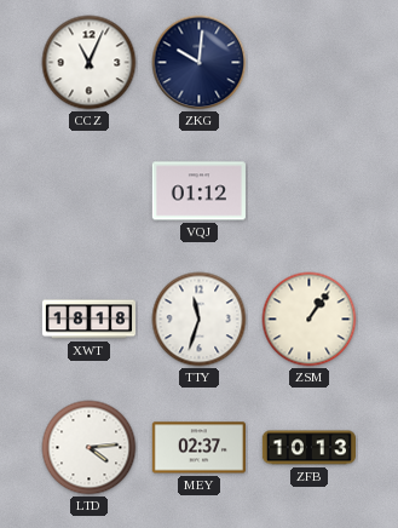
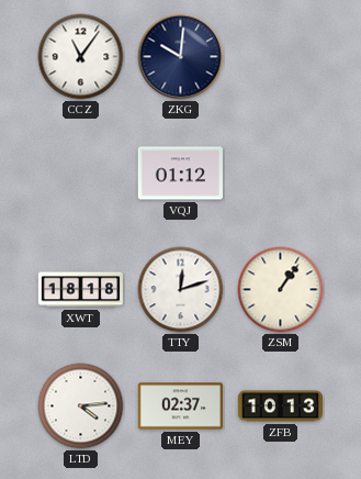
CCZ: 11:04 -> 11:06
TTY: 11:33 -> 12:12
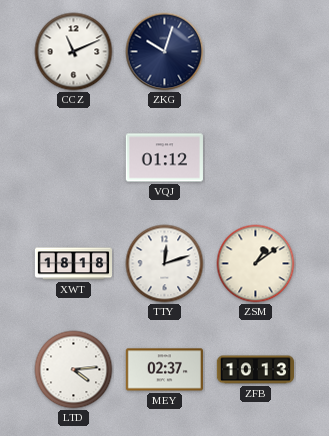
CCZ: 11:06 -> 11:11
ZKG: 10:01 -> 10:03
ZSM: 1:06 -> 1:09
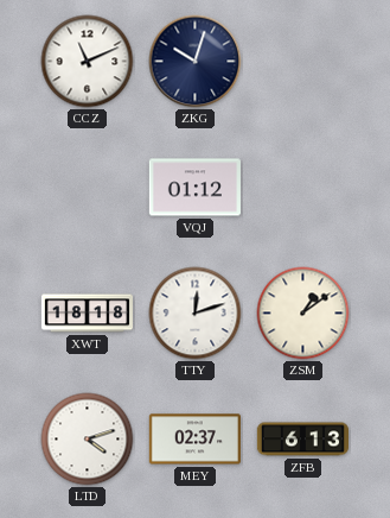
LTD: 4:14 -> 4:12
ZFB: 10:13 -> 6:13
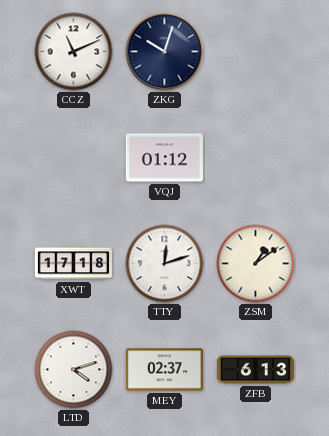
XWT: 18:18 -> 17:18
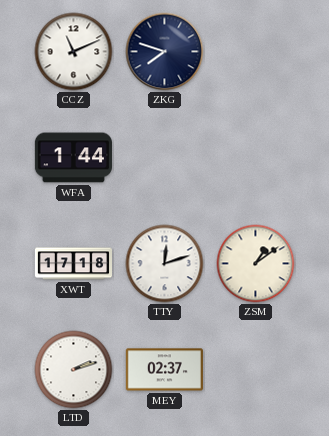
ZKG: 10:03 -> 7:48
WFA: none -> 1:44
VQJ: 01:12 -> none
LTD: 4:12 -> 2:12
ZFB: 6:13 -> none
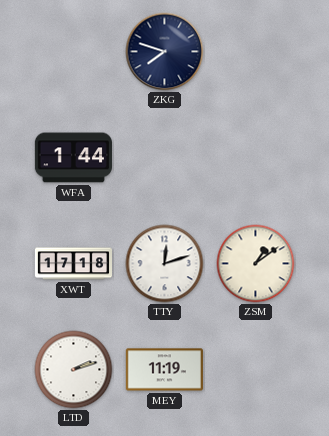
CCZ: 11:11 -> none
MEY: 02:37 -> 11:19
